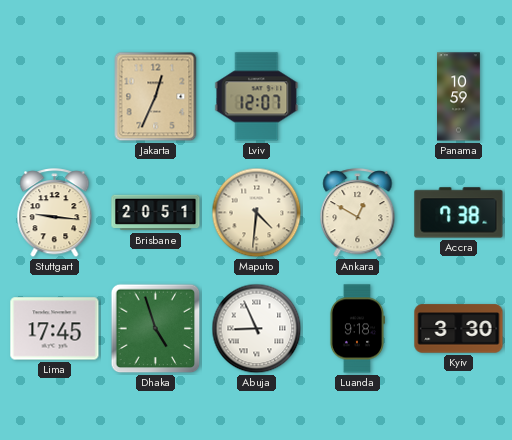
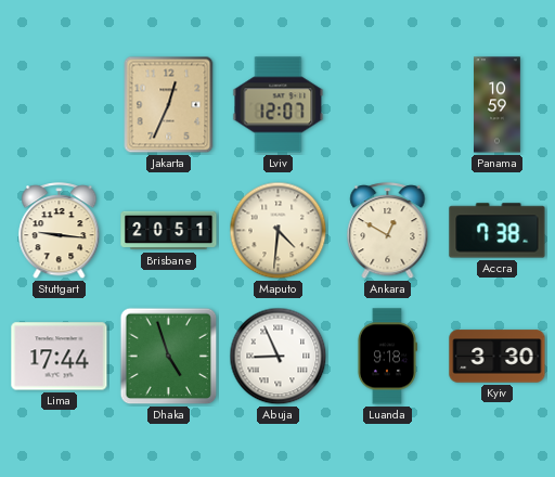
Lima: 17:45 -> 17:44
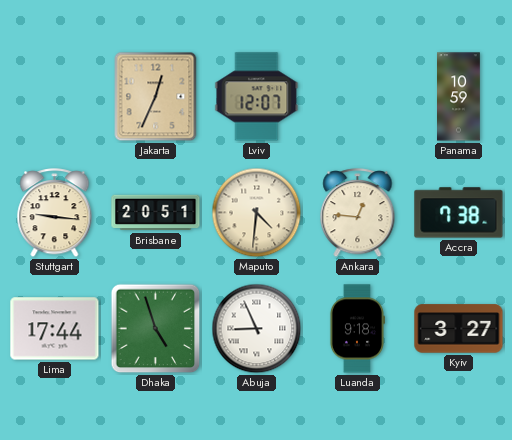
Ankara: 12:50 -> 12:46
Kyiv: 3:30 -> 3:27
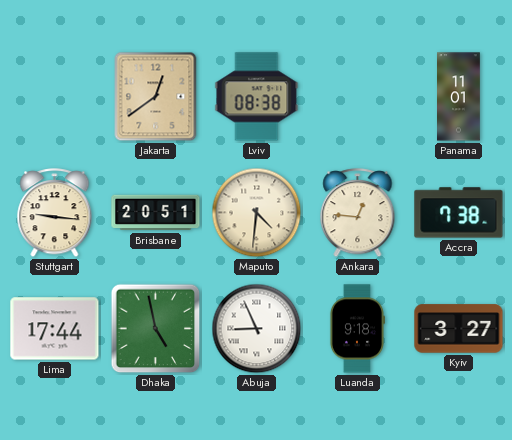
Jakarta: 12:34 -> 12:39
Lviv: 12:07 -> 08:38
Panama: 10:59 -> 11:01
Dhaka: 4:57 -> 4:58
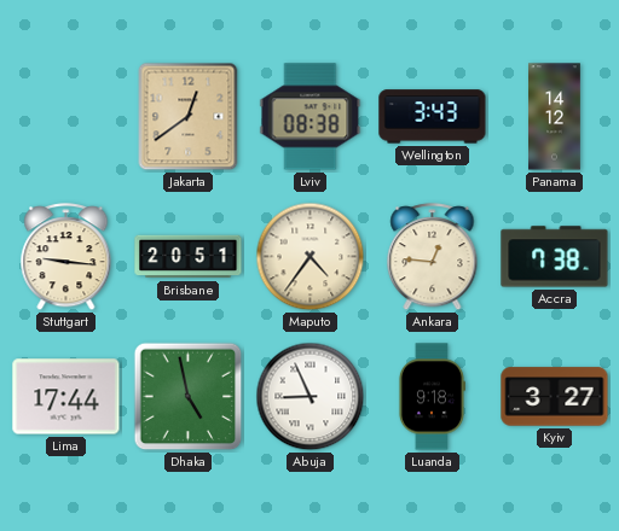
Wellington: none -> 3:43
Panama: 11:01 -> 14:12
Maputo: 4:31 -> 4:36
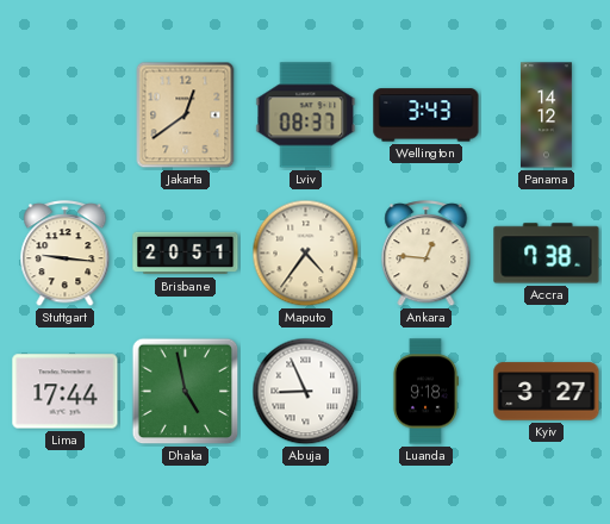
Lviv: 08:38 -> 08:37
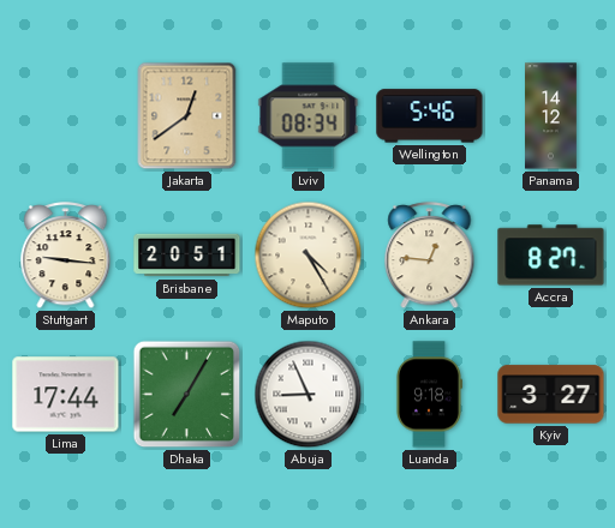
Lviv: 08:37 -> 08:34
Wellington: 3:43 -> 5:46
Maputo: 4:36 -> 4:25
Accra: 7:38 -> 8:27
Dhaka: 4:58 -> 7:05
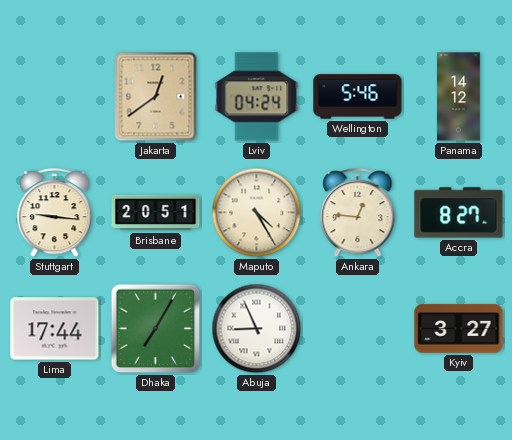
Lviv: 08:34 -> 04:24
Luanda: 9:18 -> none
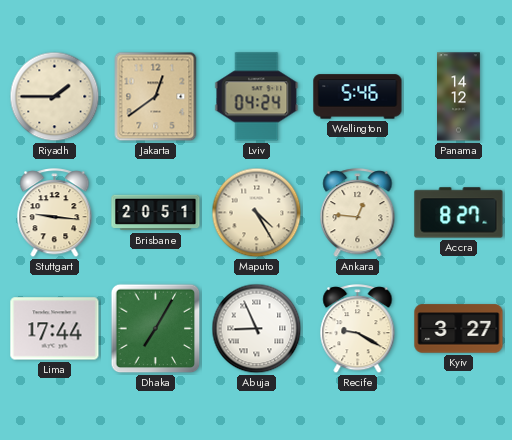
Riyadh: none -> 1:45
Recife: none -> 9:20
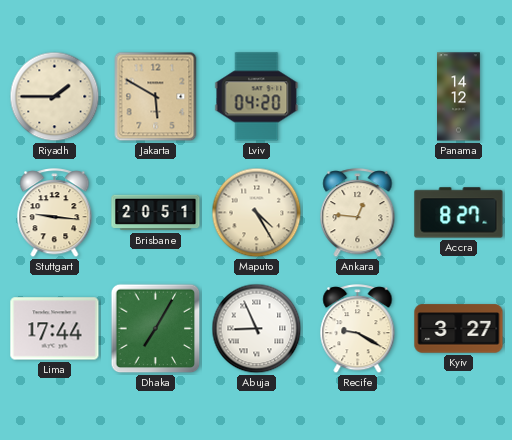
Jakarta: 12:39 -> 5:50
Lviv: 04:24 -> 04:20
Wellington: 5:46 -> none
